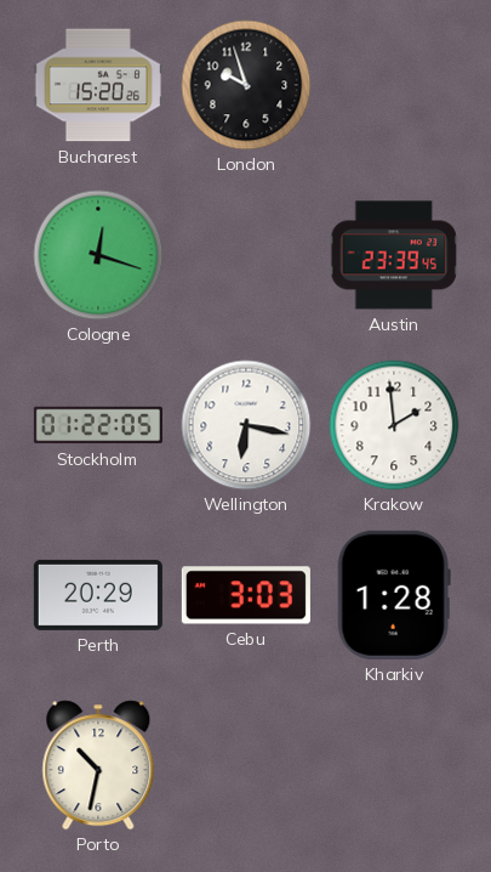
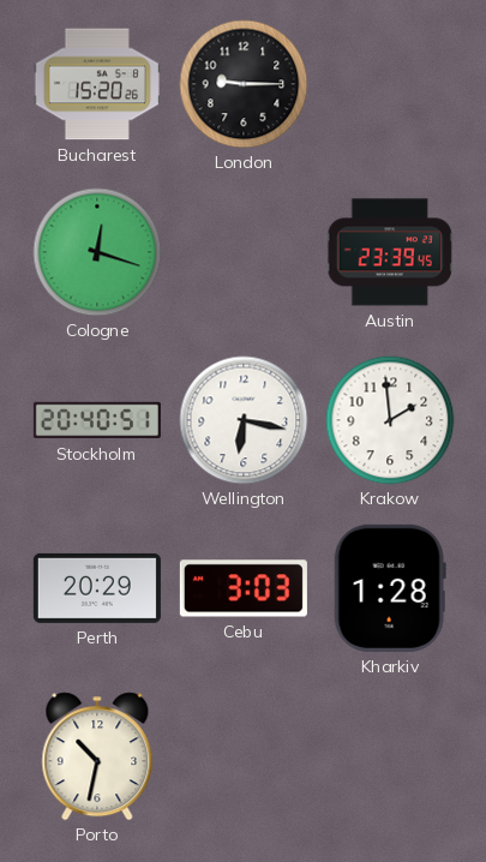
London: 9:57 -> 9:15
Stockholm: 01:22 -> 20:40
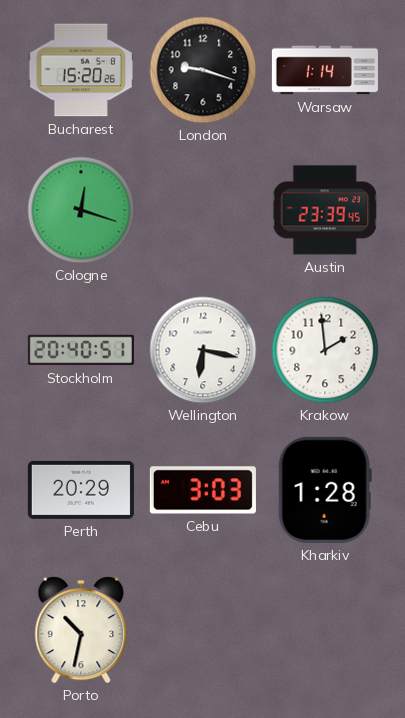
London: 9:15 -> 9:18
Warsaw: none -> 1:14
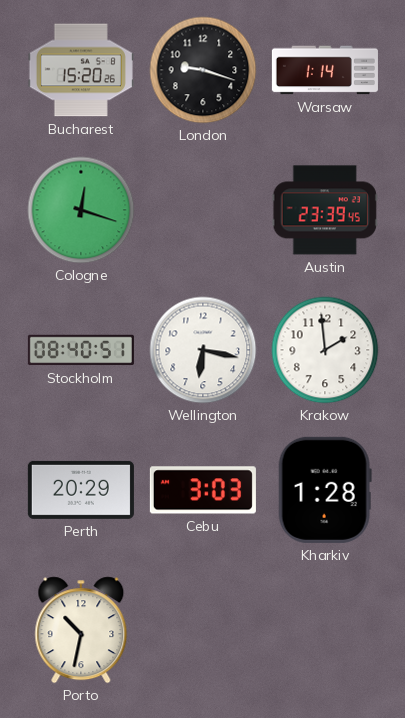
Stockholm: 20:40 -> 08:40
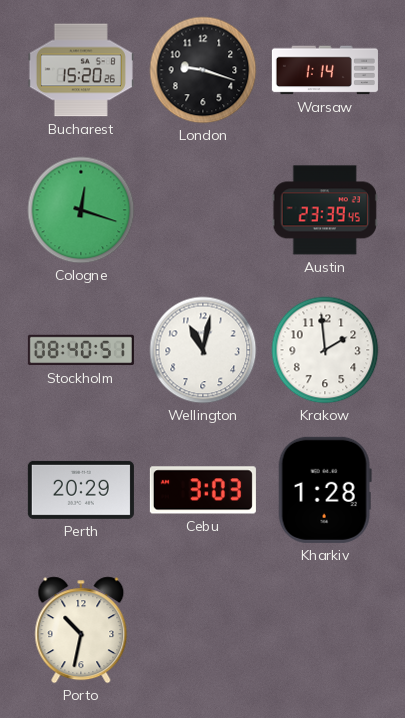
Wellington: 6:17 -> 11:02
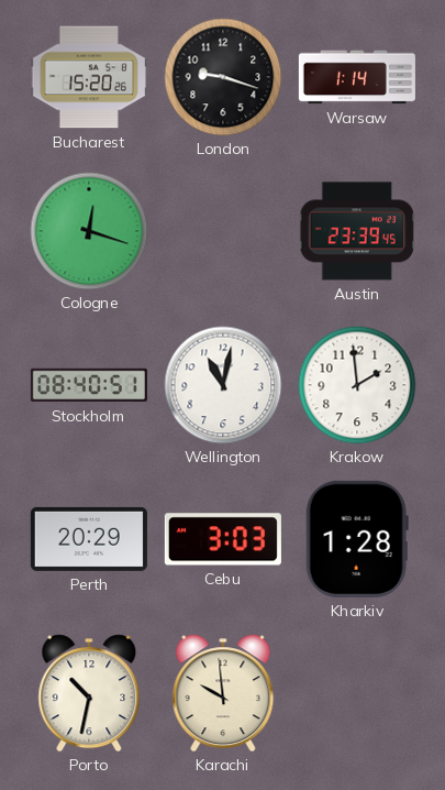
Karachi: none -> 9:59
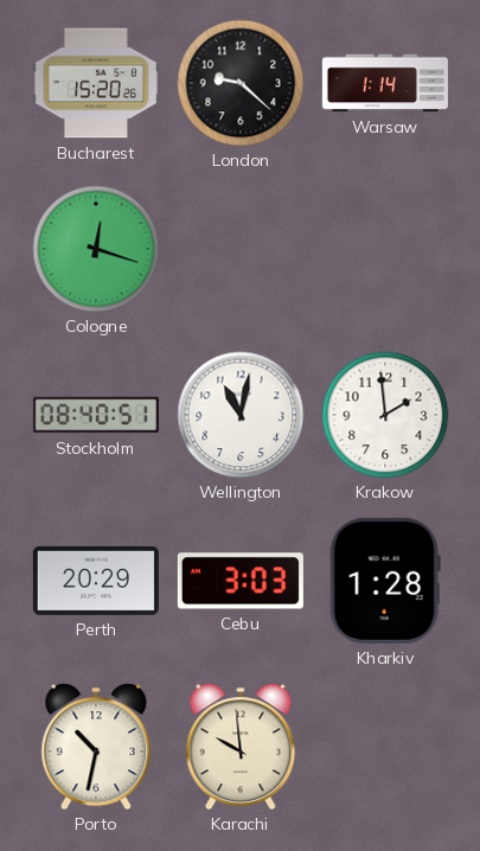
London: 9:18 -> 9:22
Austin: 23:39 -> none
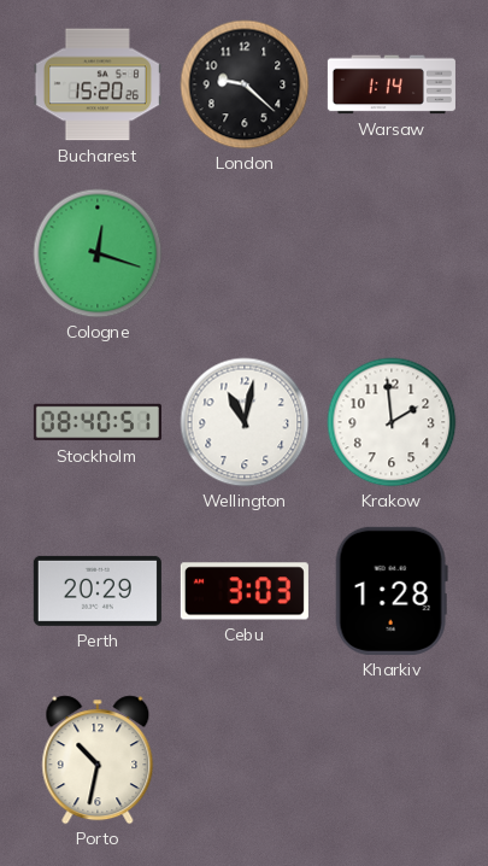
Karachi: 9:59 -> none
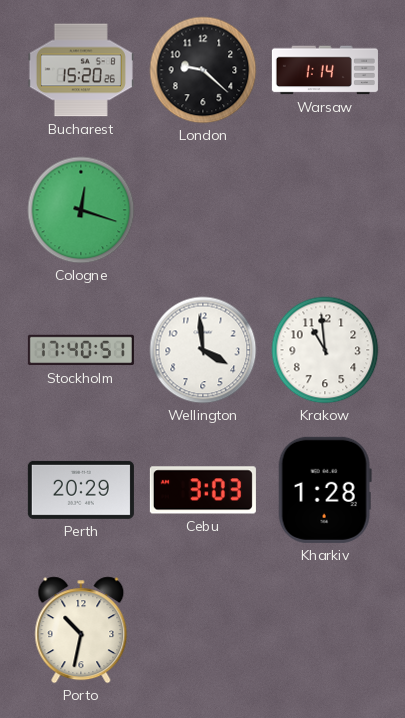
Stockholm: 08:40 -> 17:40
Wellington: 11:02 -> 3:59
Krakow: 1:59 -> 10:59
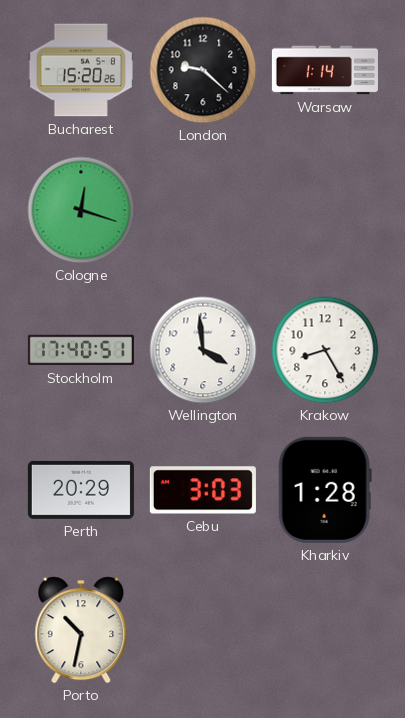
Krakow: 10:59 -> 8:25
